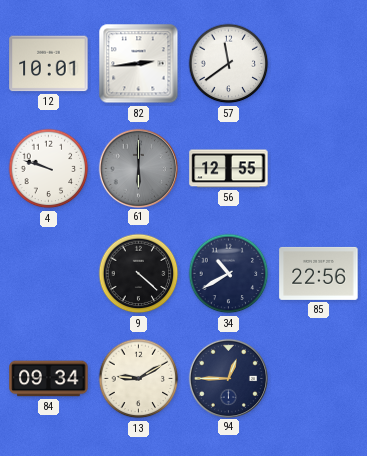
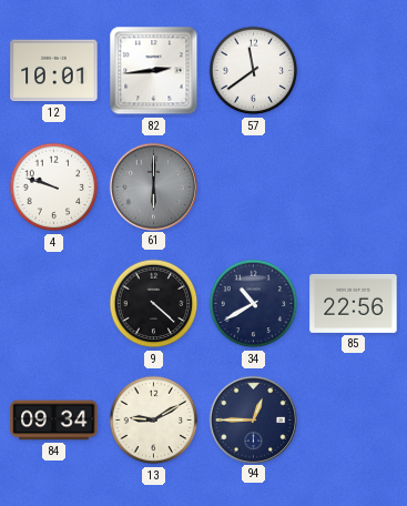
56: 12:55 -> none
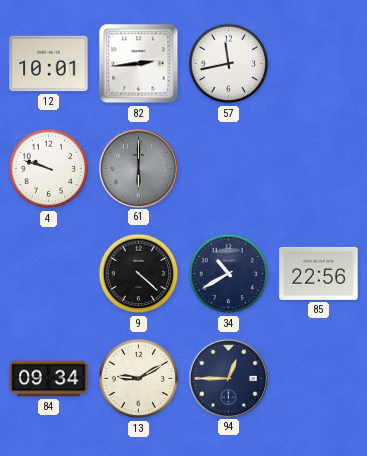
57: 11:39 -> 11:43
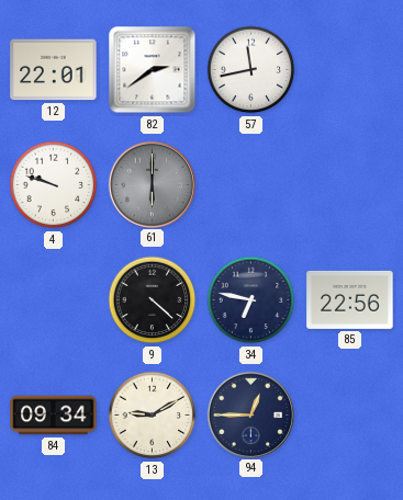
12: 10:01 -> 22:01
82: 2:44 -> 2:39
34: 10:40 -> 6:47
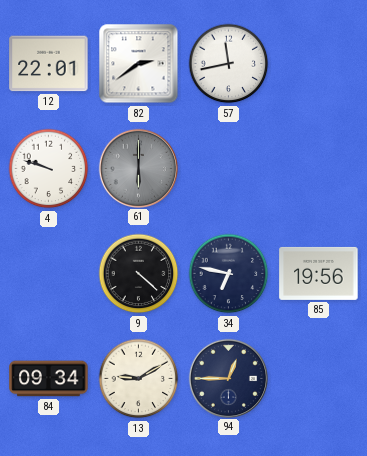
85: 22:56 -> 19:56
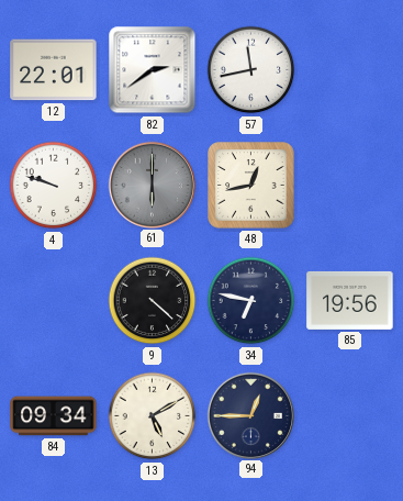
48: none -> 12:43
13: 9:10 -> 5:10
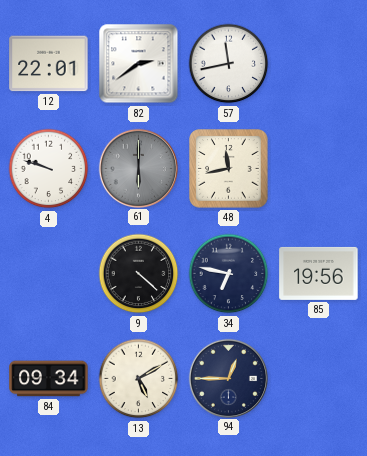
48: 12:43 -> 11:43
